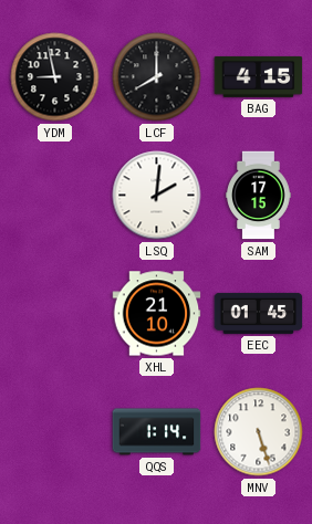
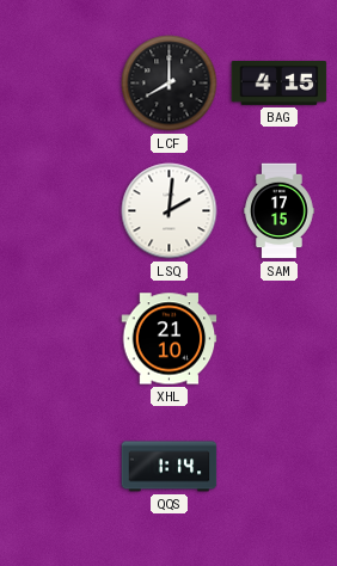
YDM: 8:58 -> none
EEC: 01:45 -> none
MNV: 5:27 -> none
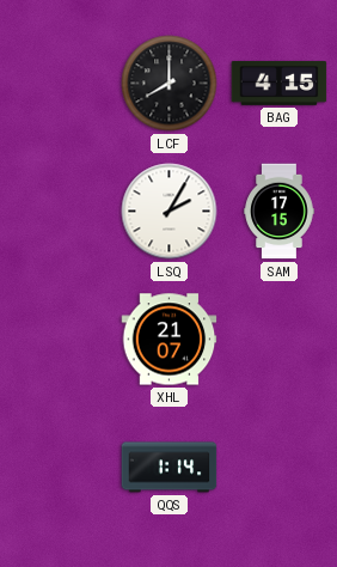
LSQ: 2:01 -> 2:05
XHL: 21:10 -> 21:07
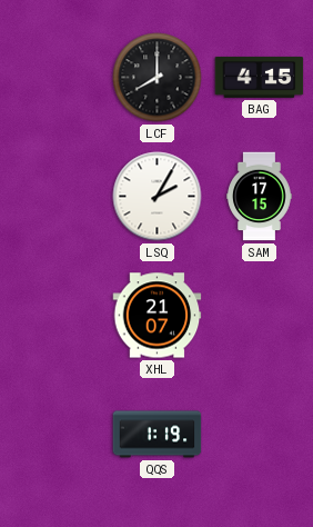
QQS: 1:14 -> 1:19
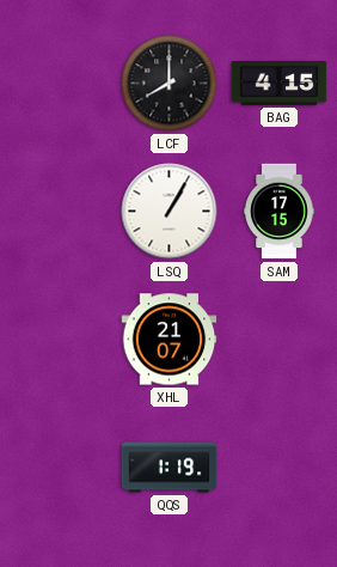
LSQ: 2:05 -> 1:05
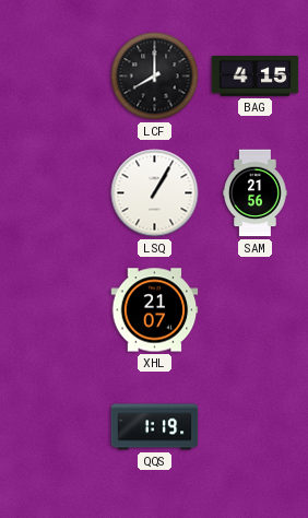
SAM: 17:15 -> 21:56
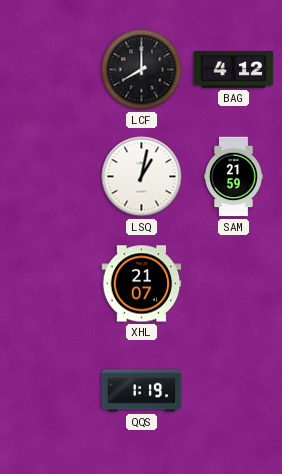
BAG: 4:15 -> 4:12
LSQ: 1:05 -> 1:02
SAM: 21:56 -> 21:59
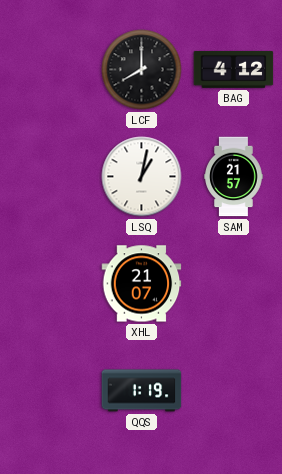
SAM: 21:59 -> 21:57
